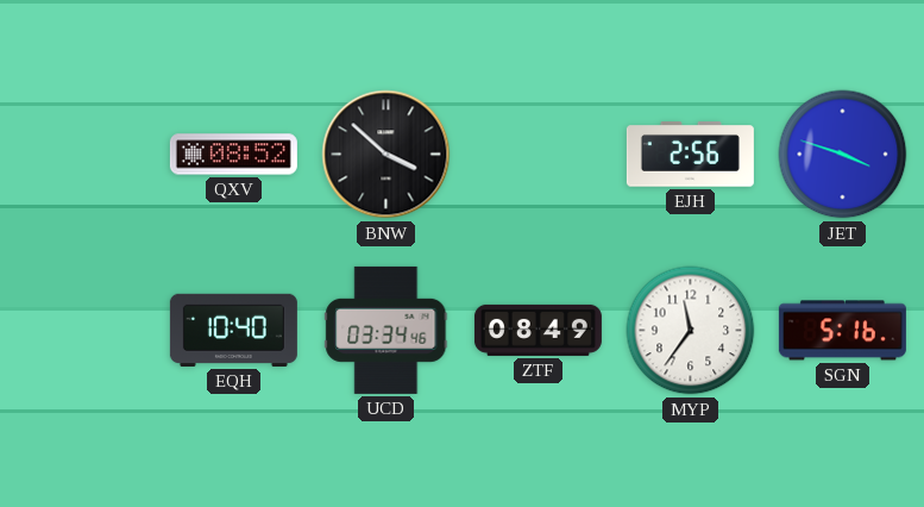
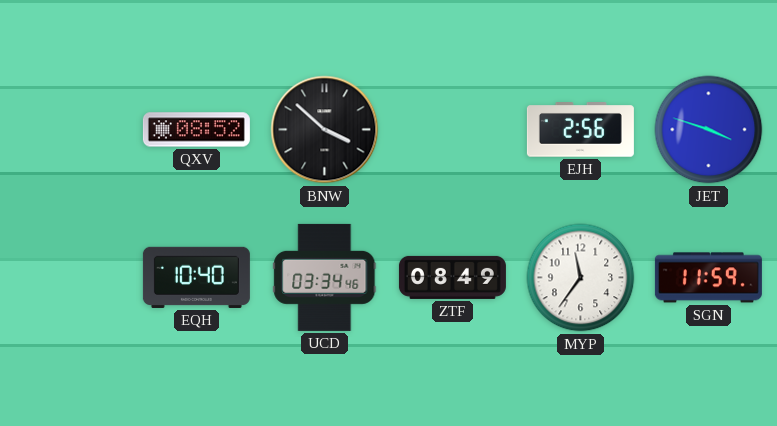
SGN: 5:16 -> 11:59
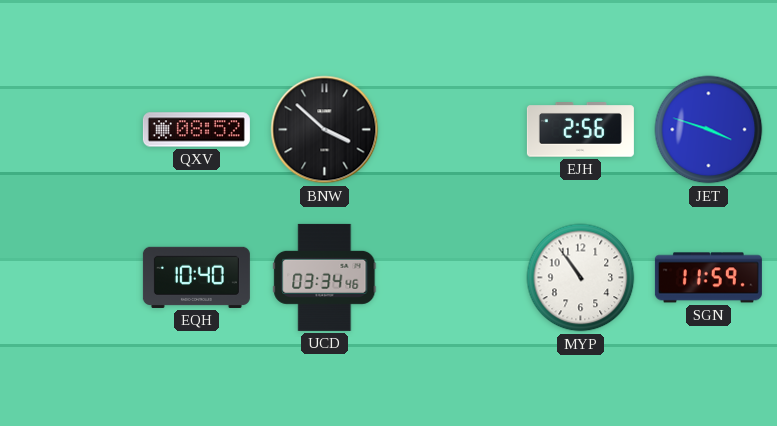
ZTF: 08:49 -> none
MYP: 11:36 -> 10:54
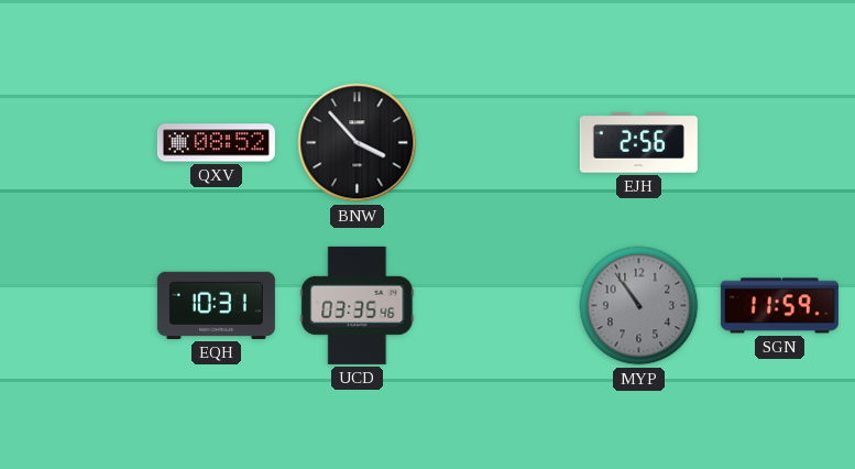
BNW: 3:52 -> 3:53
JET: 3:48 -> none
EQH: 10:40 -> 10:31
UCD: 03:34 -> 03:35
MYP dial: white -> grey
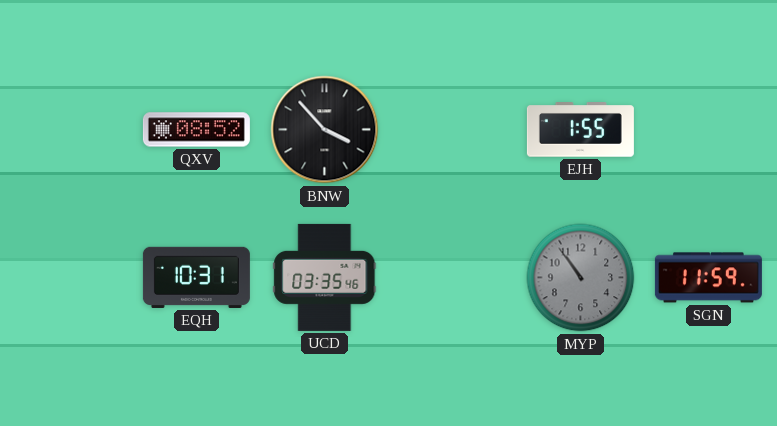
EJH: 2:56 -> 1:55
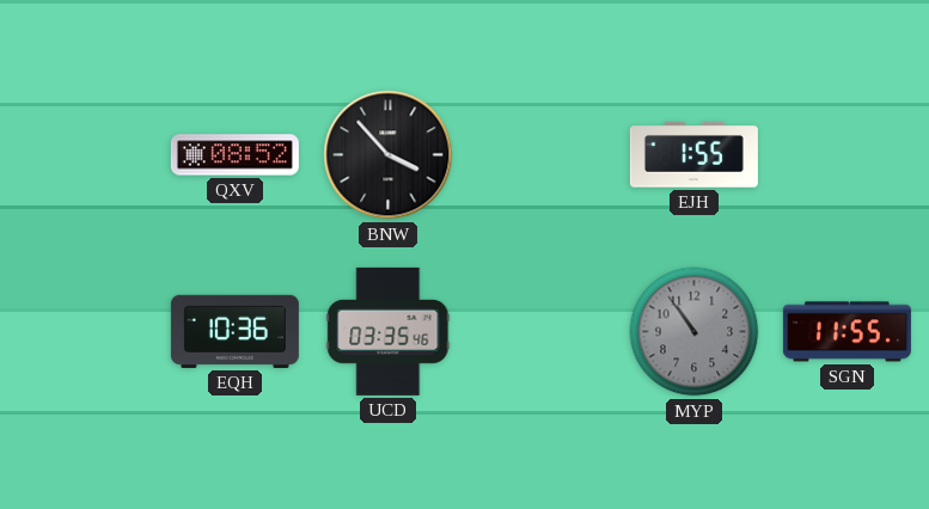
EQH: 10:31 -> 10:36
SGN: 11:59 -> 11:55
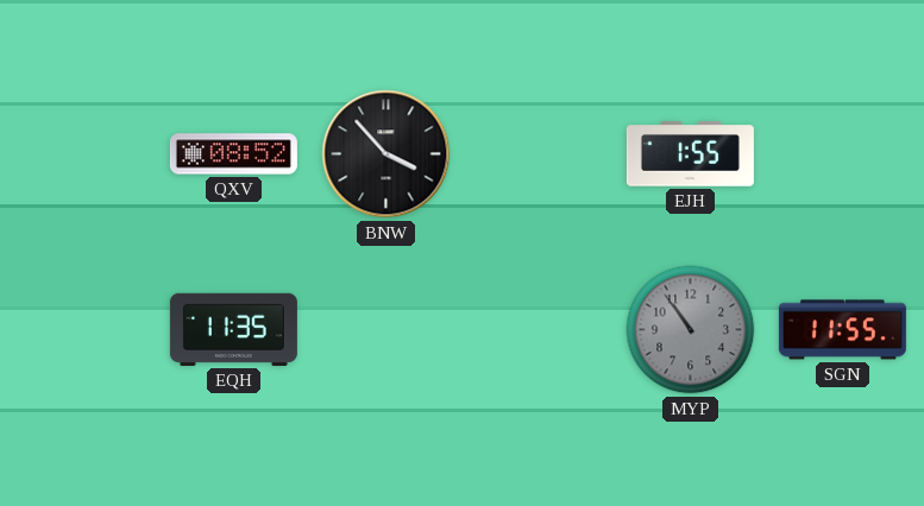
EQH: 10:36 -> 11:35
UCD: 03:35 -> none
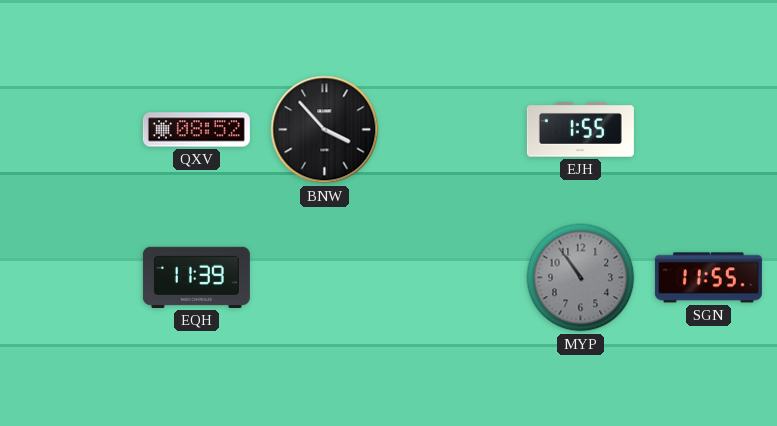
EQH: 11:35 -> 11:39
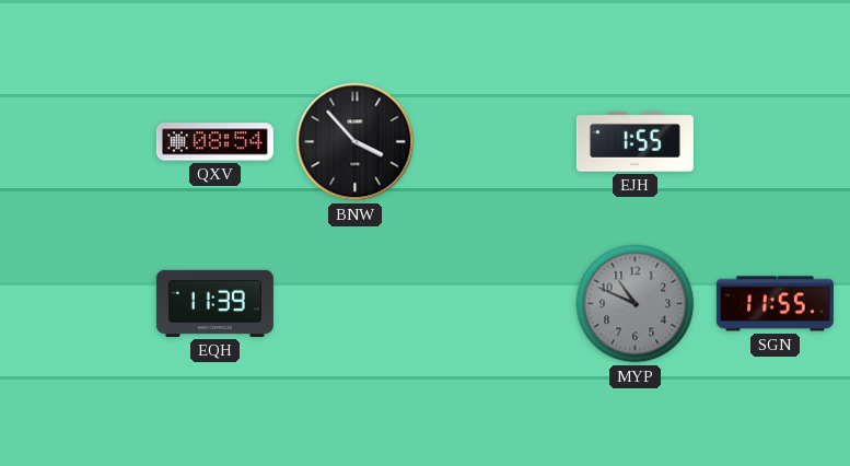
QXV: 08:52 -> 08:54
MYP: 10:54 -> 10:49
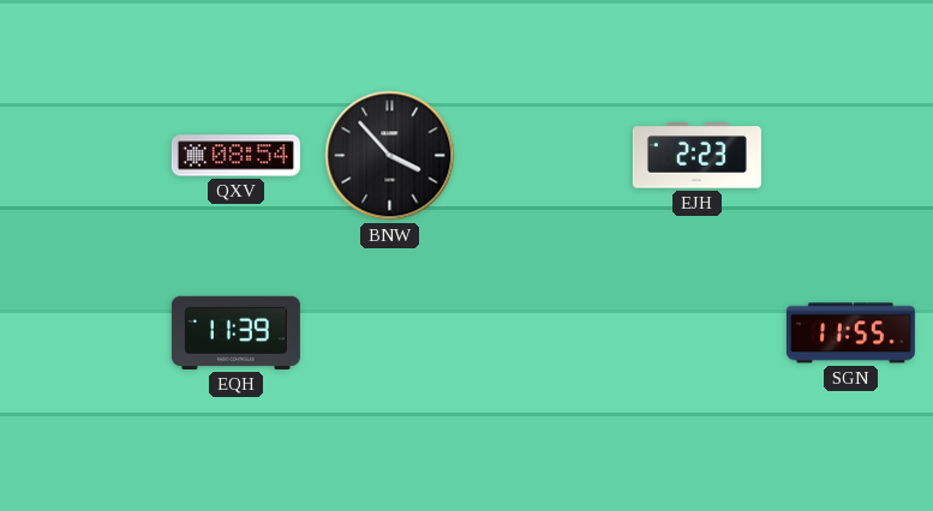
EJH: 1:55 -> 2:23
MYP: 10:49 -> none
